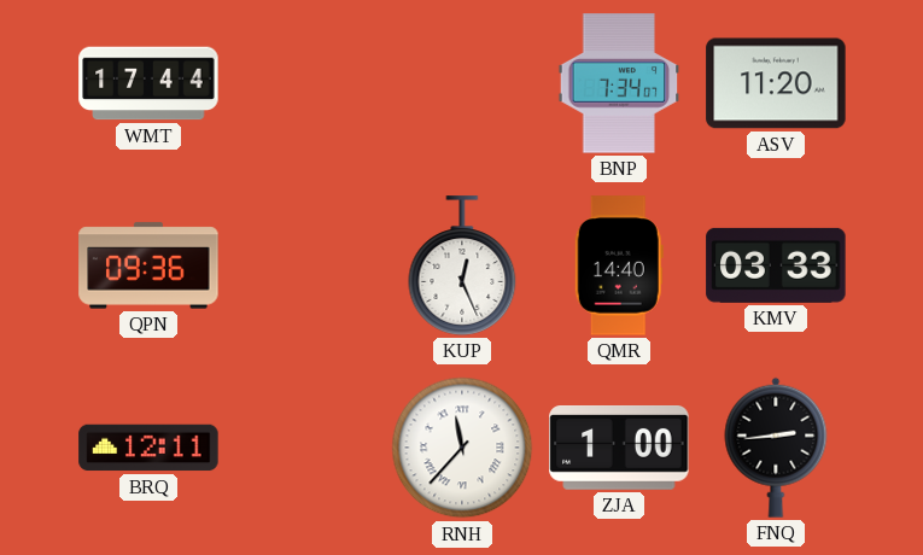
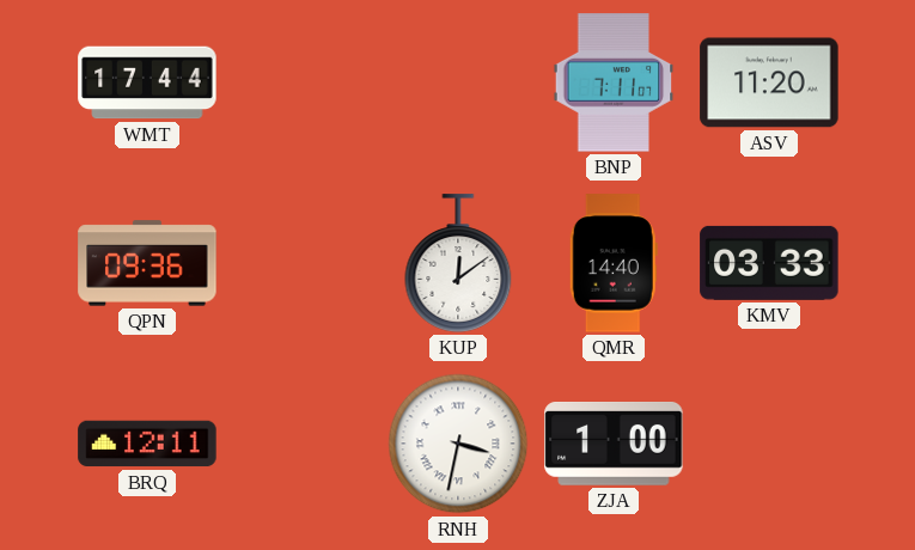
BNP: 7:34 -> 7:11
KUP: 12:26 -> 12:09
RNH: 11:37 -> 3:32
FNQ: 2:44 -> none
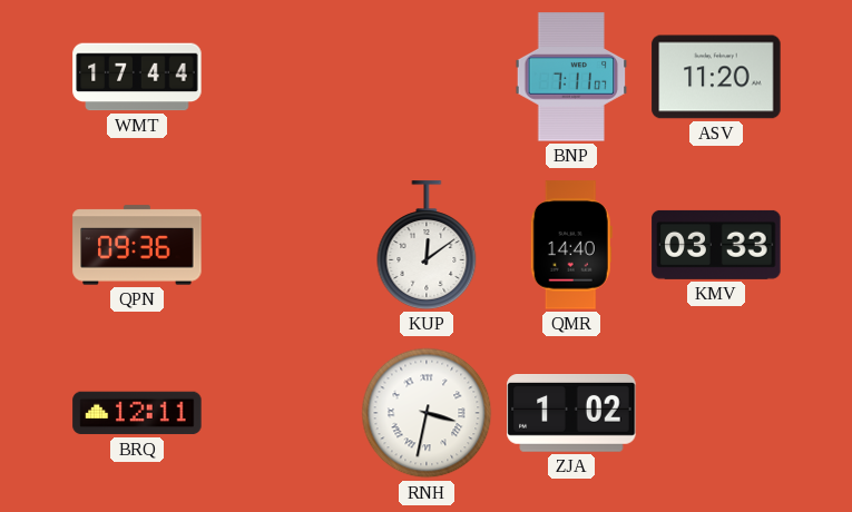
ZJA: 1:00 -> 1:02
